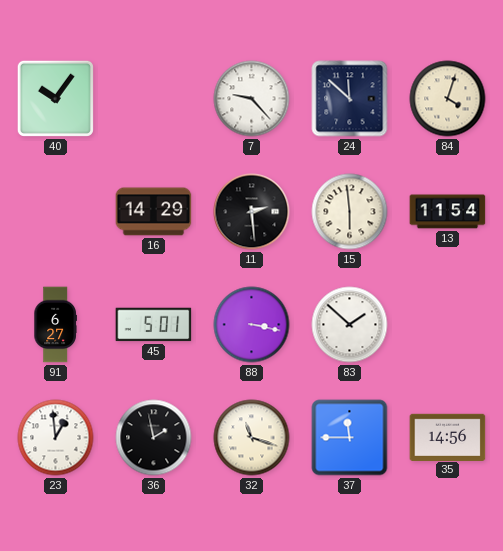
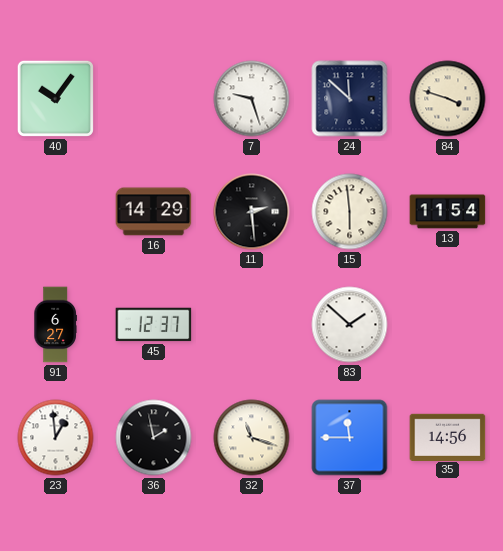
7: 9:23 -> 9:27
84: 4:03 -> 3:48
45: 5:01 -> 12:37
88: 3:17 -> none
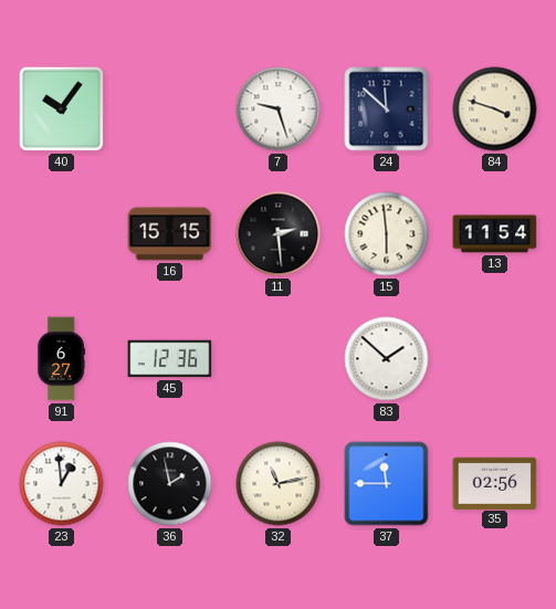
16: 14:29 -> 15:15
45: 12:37 -> 12:36
32: 11:18 -> 11:13
35: 14:56 -> 02:56
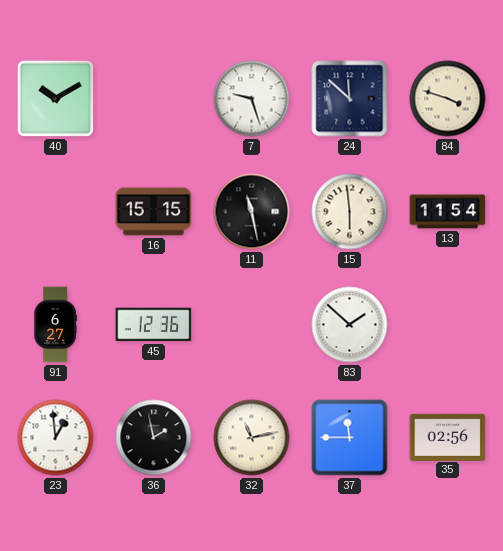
40: 10:06 -> 10:10
11: 2:29 -> 11:28
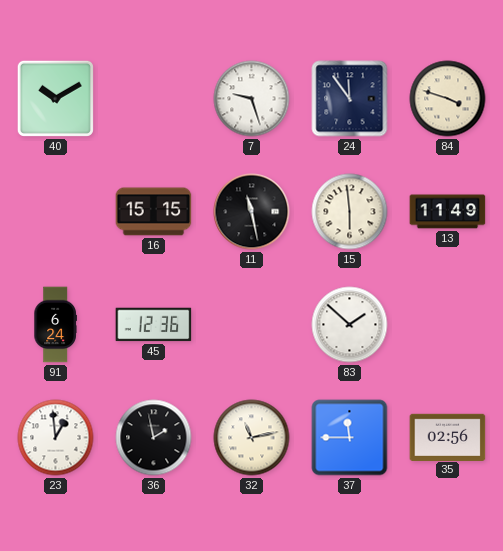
24: 11:52 -> 11:54
13: 11:54 -> 11:49
91: 6:27 -> 6:24
